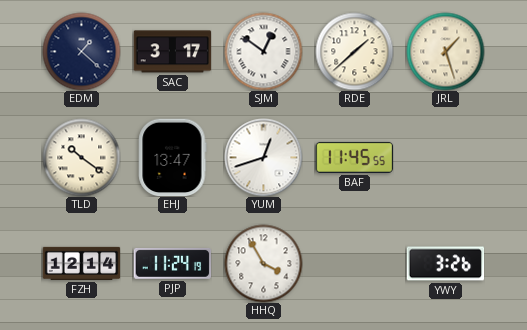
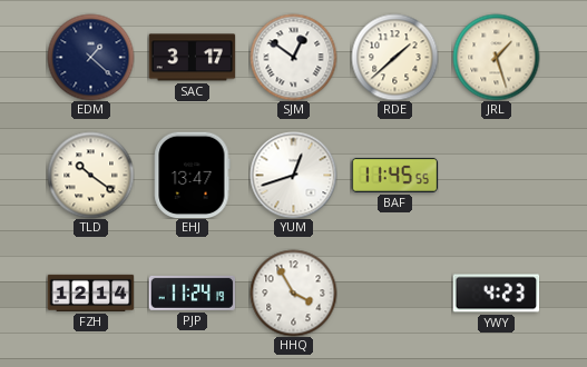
YWY: 3:26 -> 4:23
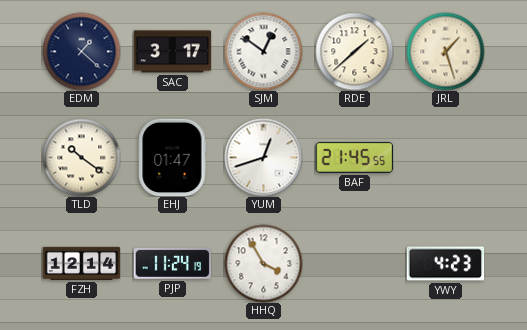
EHJ: 13:47 -> 01:47
BAF: 11:45 -> 21:45
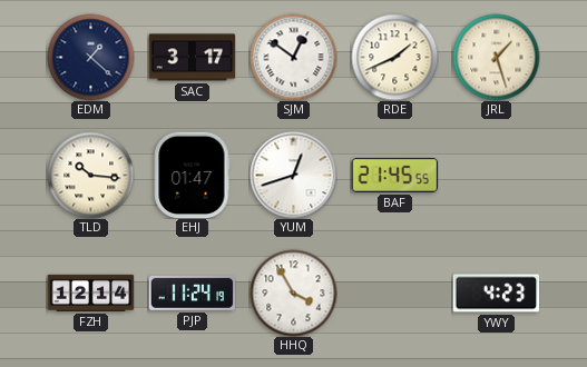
RDE: 1:38 -> 1:41
TLD: 10:21 -> 10:16
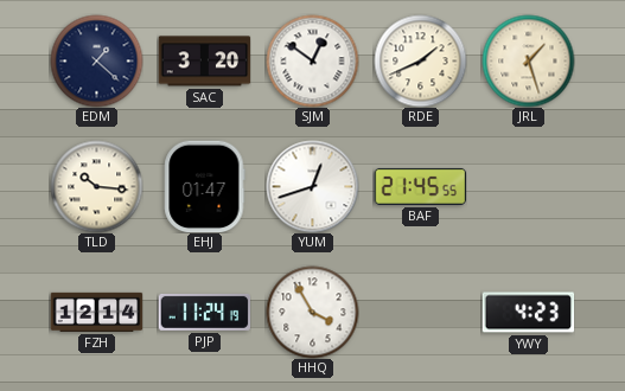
SAC: 3:17 -> 3:20
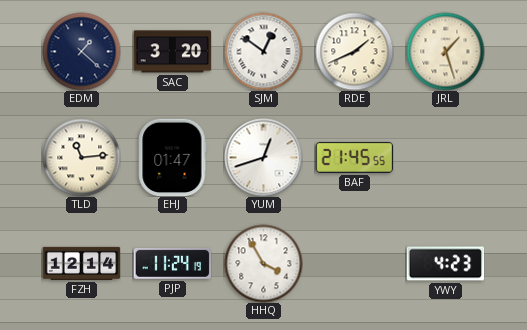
TLD: 10:16 -> 11:14
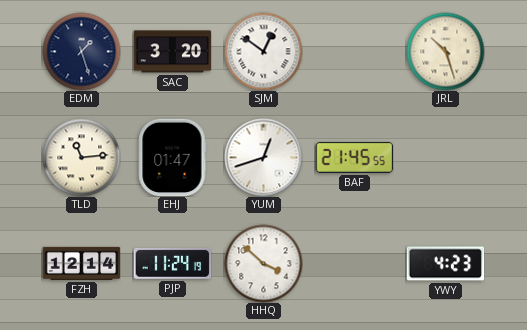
EDM: 1:22 -> 1:27
RDE: 1:41 -> none
JRL: 1:27 -> 10:27
HHQ: 3:55 -> 3:52
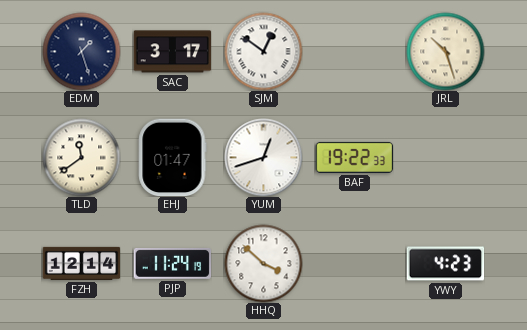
SAC: 3:20 -> 3:17
TLD: 11:14 -> 11:39
BAF: 21:45 -> 19:22
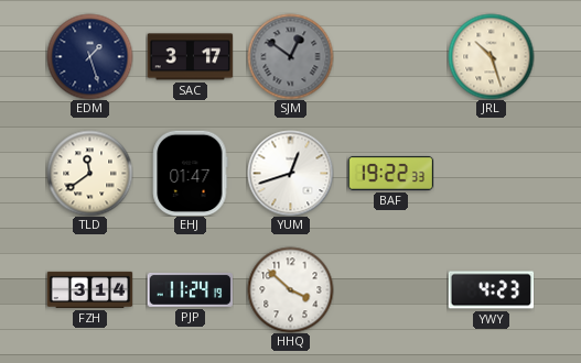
SJM dial: white -> grey
FZH: 12:14 -> 3:14
